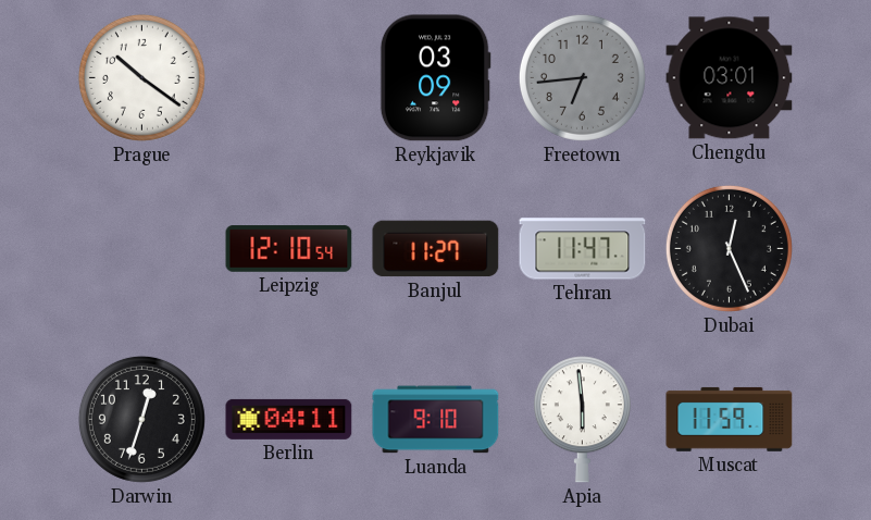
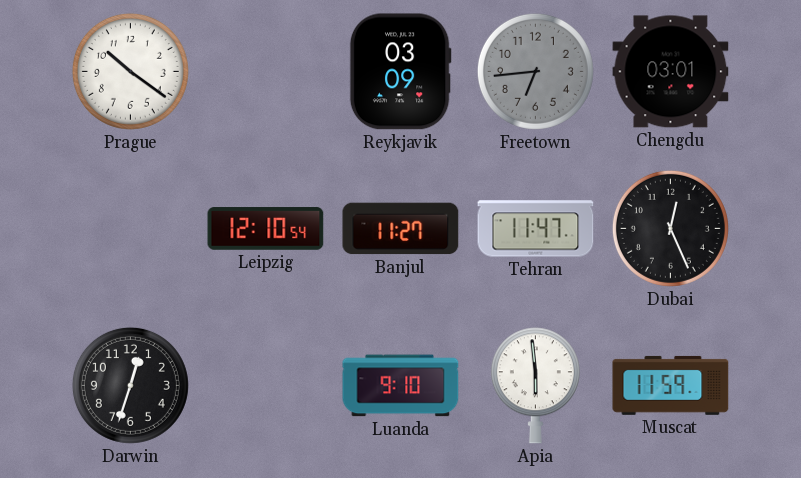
Berlin: 04:11 -> none
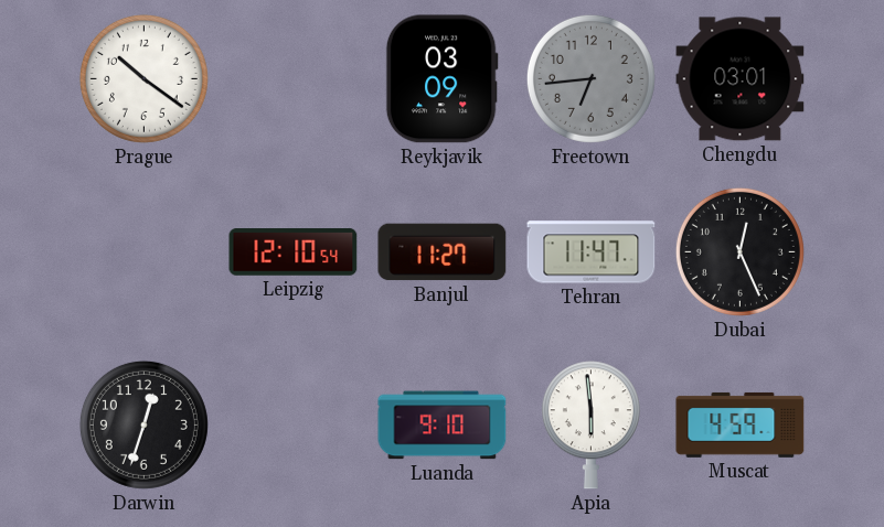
Muscat: 11:59 -> 4:59
